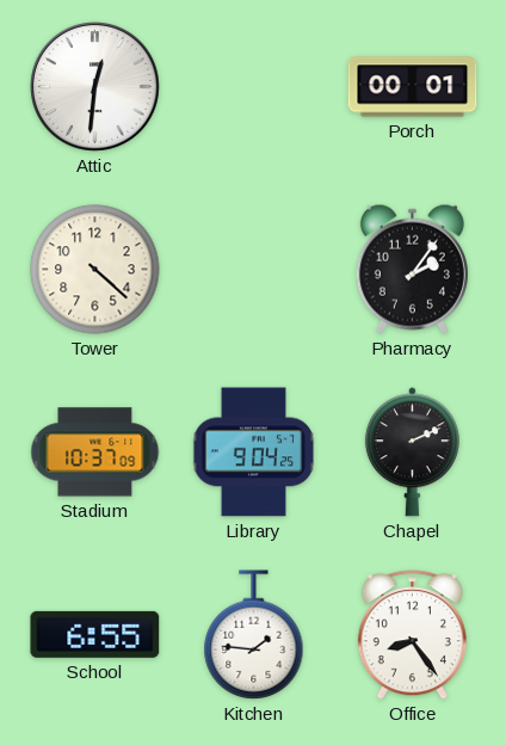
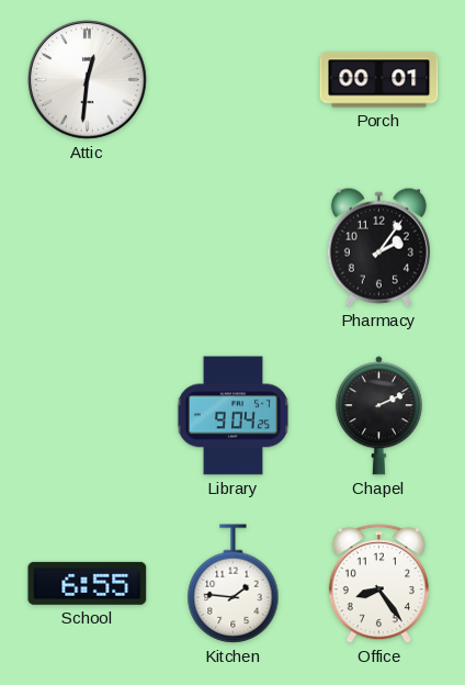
Tower: 4:22 -> none
Stadium: 10:37 -> none
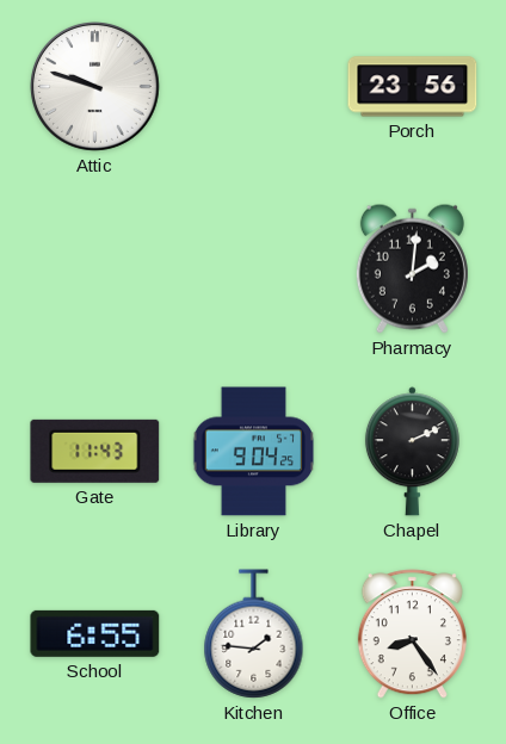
Attic: 12:31 -> 9:48
Porch: 00:01 -> 23:56
Pharmacy: 2:06 -> 2:01
Gate: none -> 11:43
